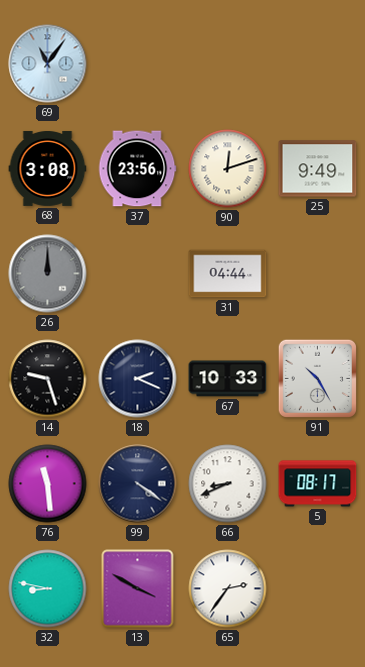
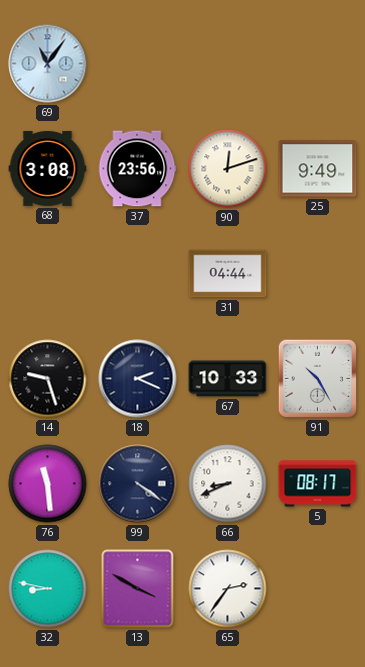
26: 12:00 -> none
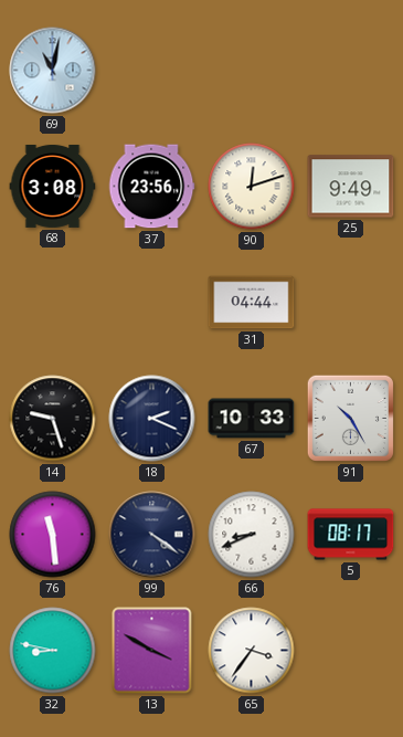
69: 11:06 -> 11:02
65: 2:36 -> 3:36
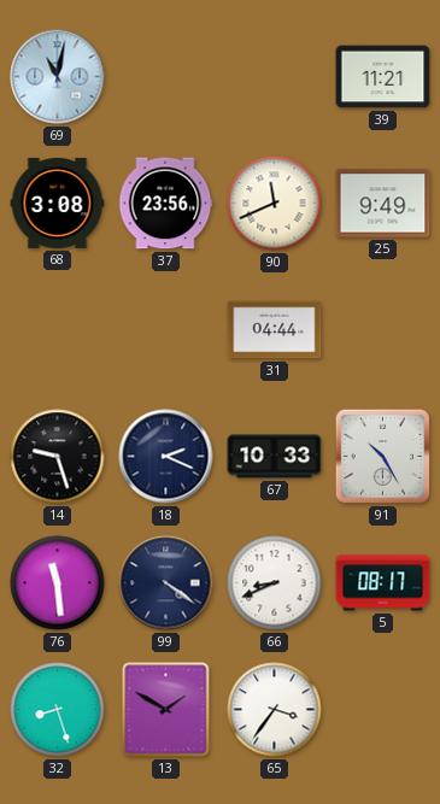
39: none -> 11:21
90: 12:12 -> 11:41
32: 8:47 -> 8:27
13: 3:50 -> 1:50
